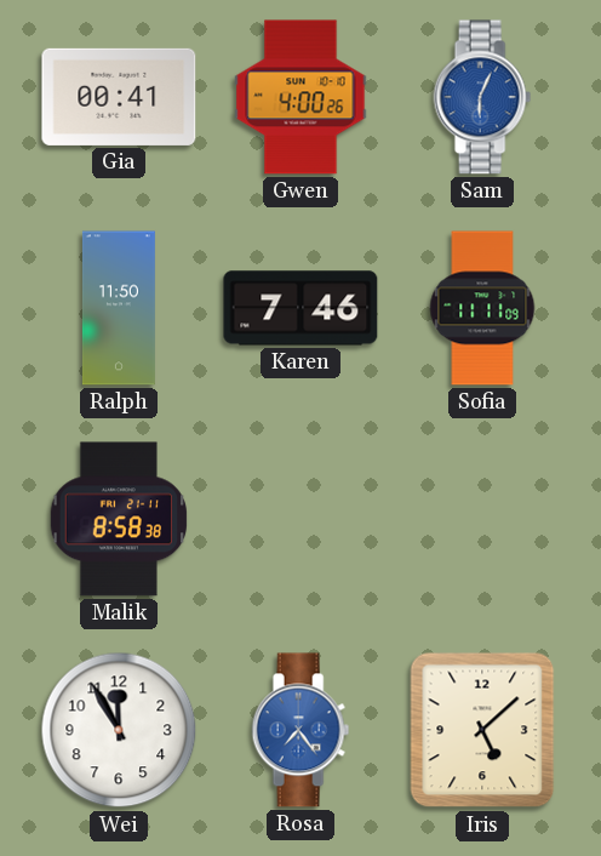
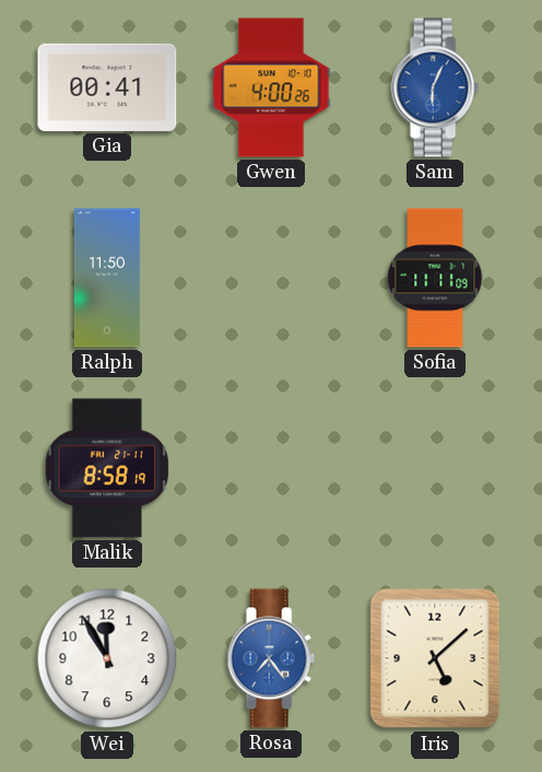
Karen: 7:46 -> none
Malik: 8:58:38 -> 8:58:19
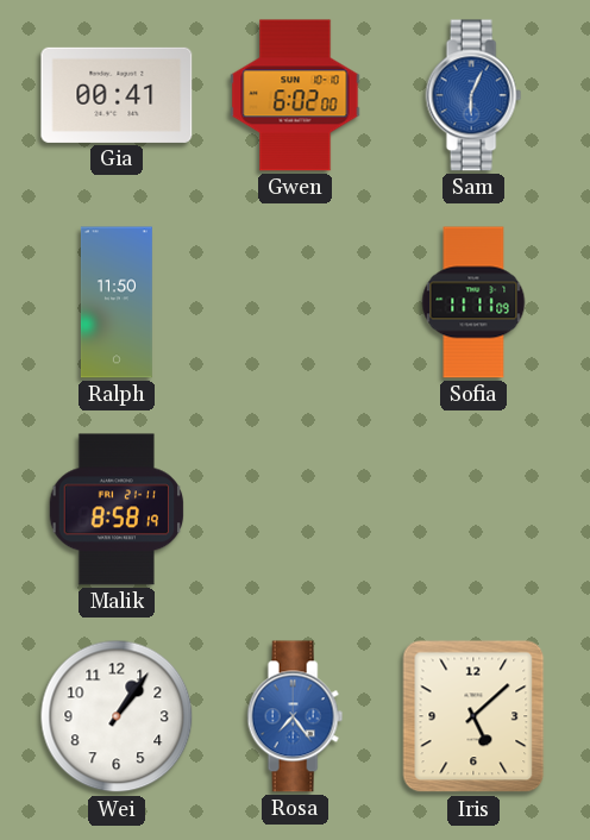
Gwen: 4:00 -> 6:02
Wei: 11:55 -> 1:06
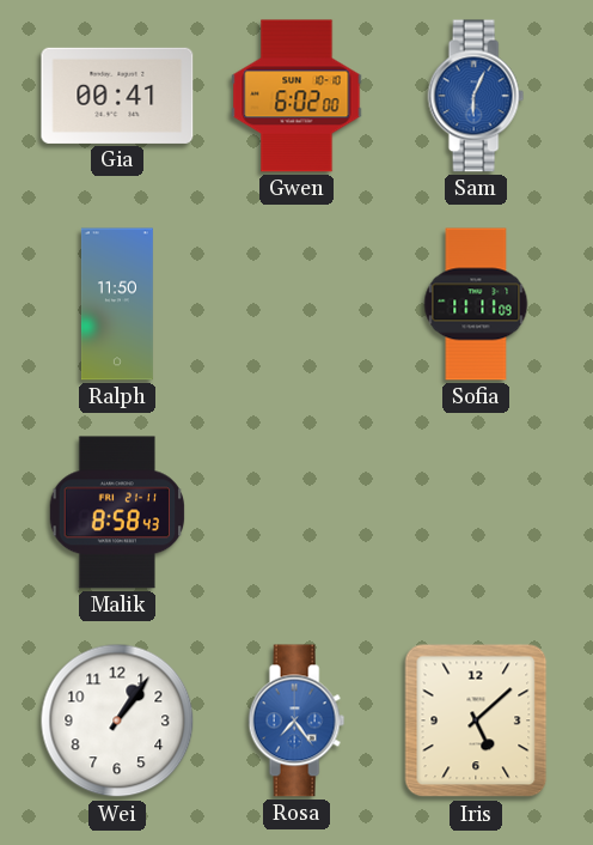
Malik: 8:58:19 -> 8:58:43
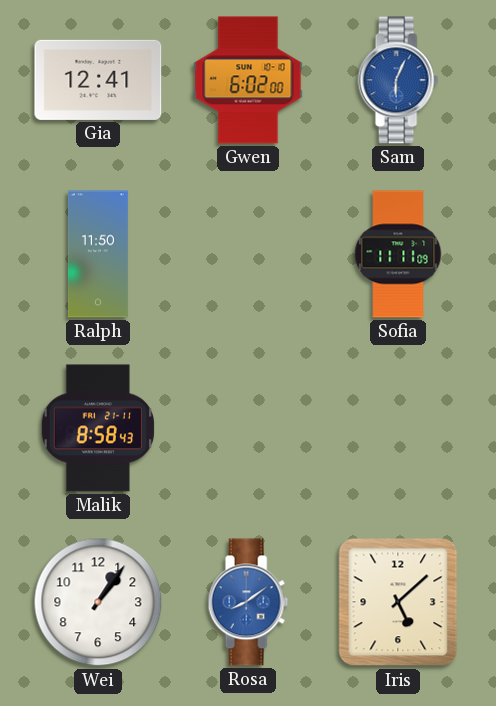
Gia: 00:41 -> 12:41
Rosa: 7:24 -> 8:09
